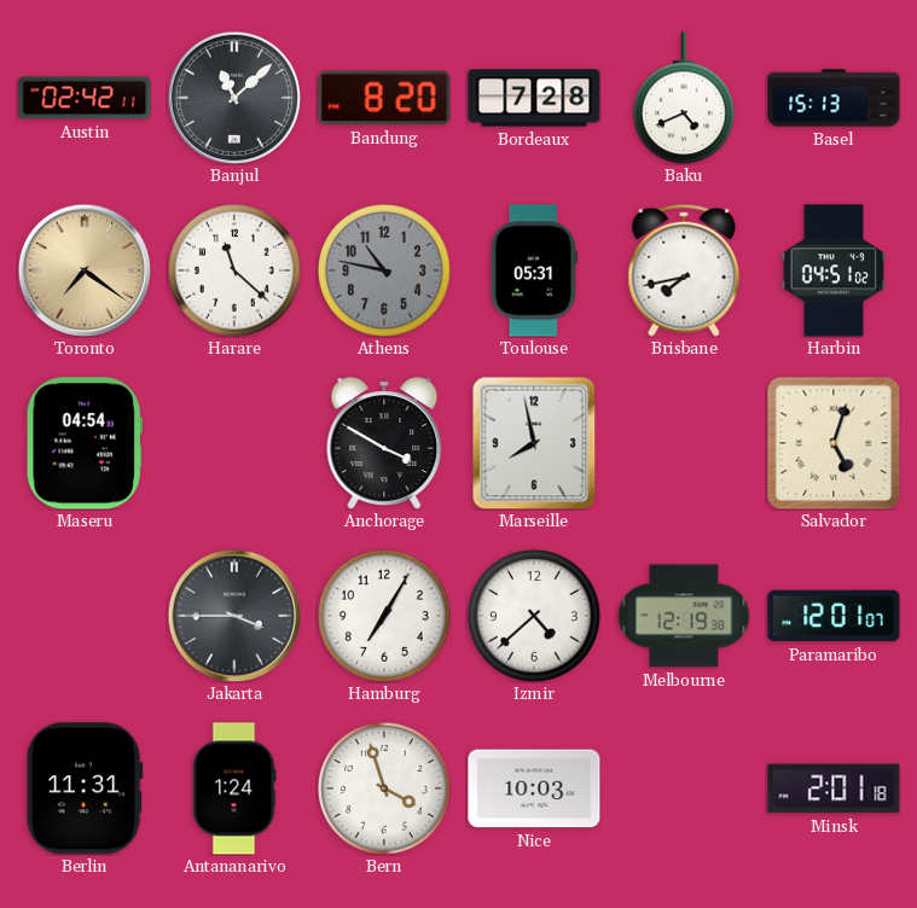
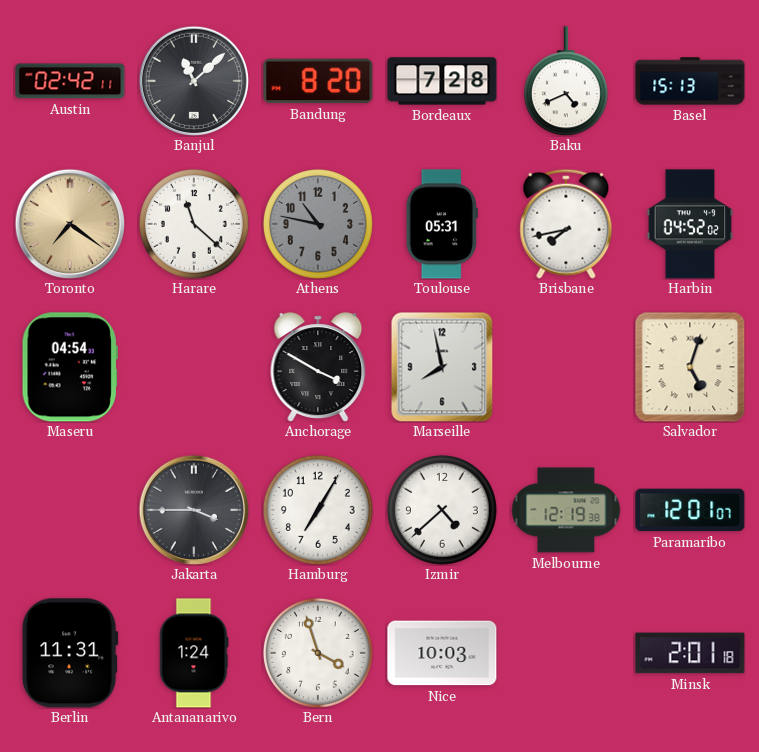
Harbin: 04:51 -> 04:52
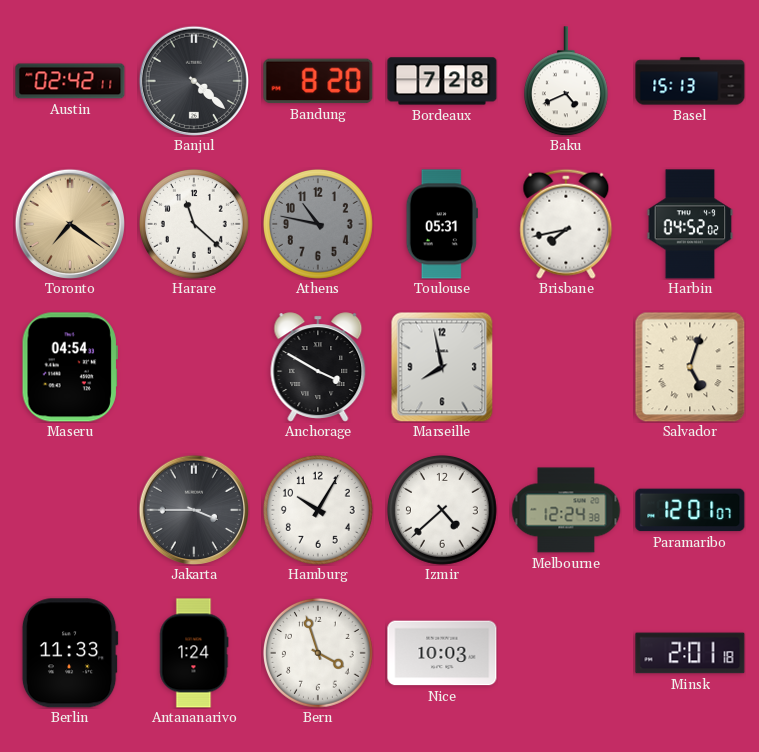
Banjul: 11:08 -> 4:22
Hamburg: 7:05 -> 10:05
Melbourne: 12:19 -> 12:24
Berlin: 11:31 -> 11:33
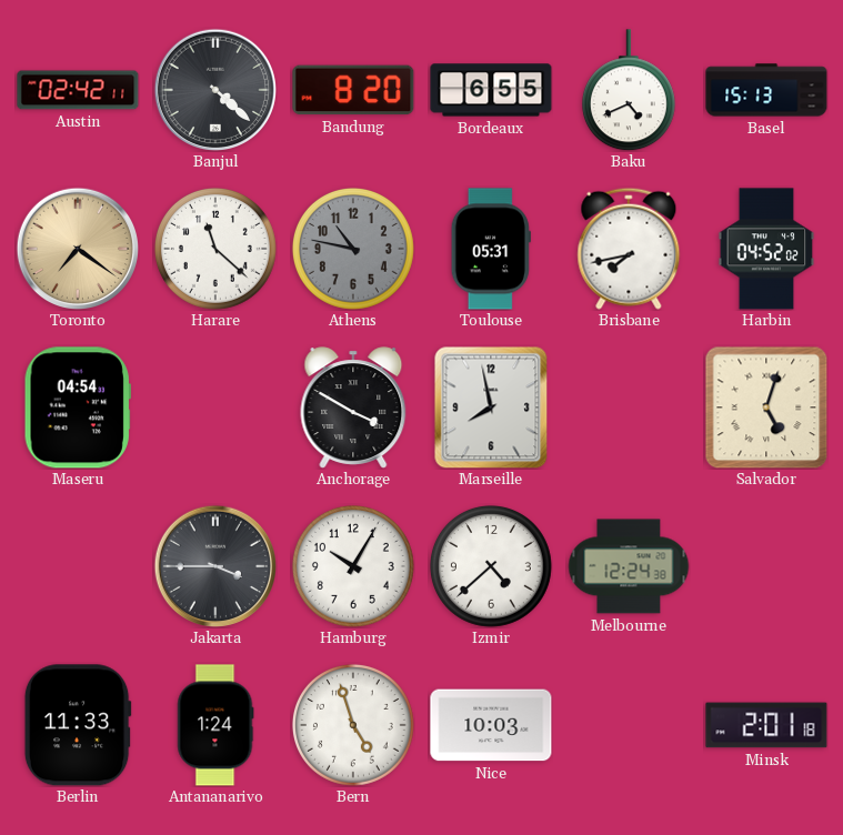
Bordeaux: 7:28 -> 6:55
Paramaribo: 12:01 -> none
Bern: 3:57 -> 4:57
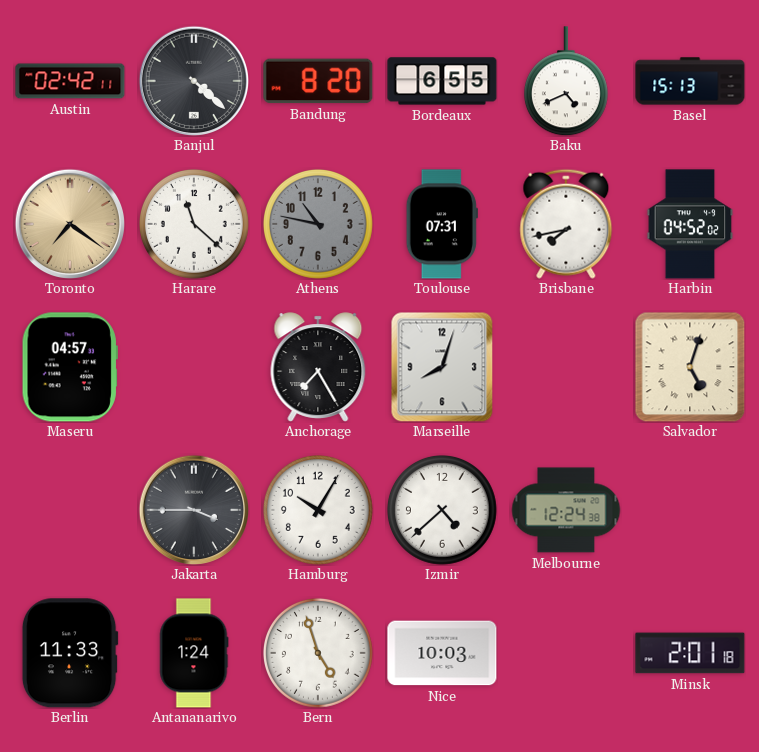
Toulouse: 05:31 -> 07:31
Maseru: 04:54 -> 04:57
Anchorage: 3:50 -> 7:25
Marseille: 7:58 -> 8:03
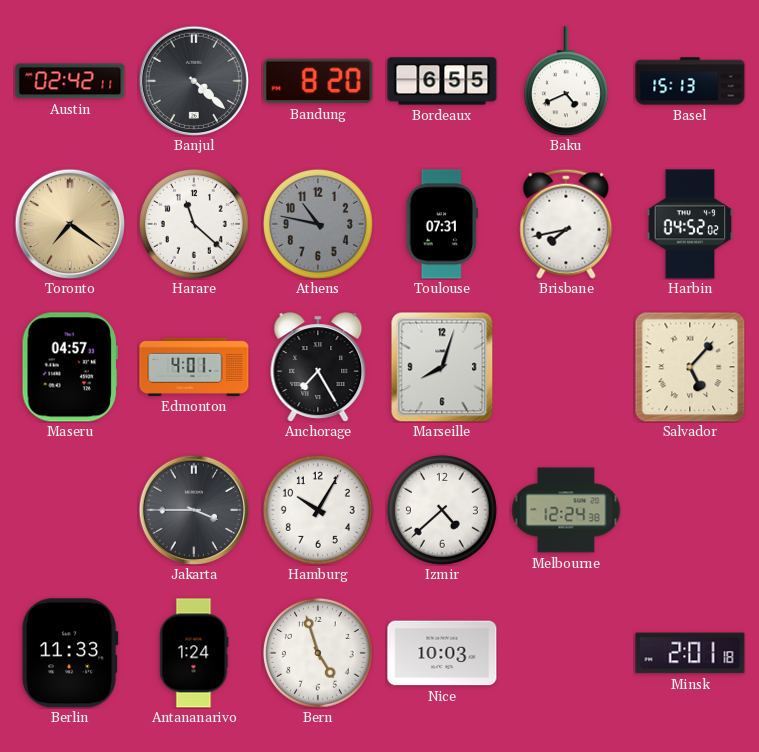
Edmonton: none -> 4:01
Salvador: 5:03 -> 5:07
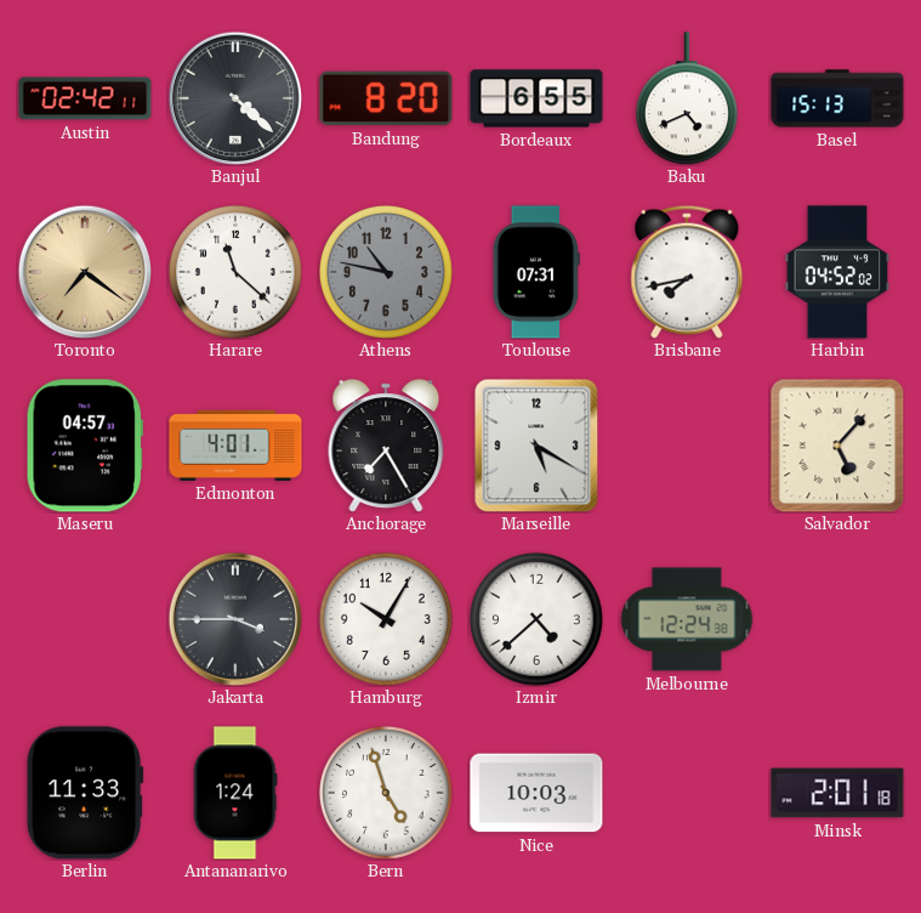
Marseille: 8:03 -> 5:20
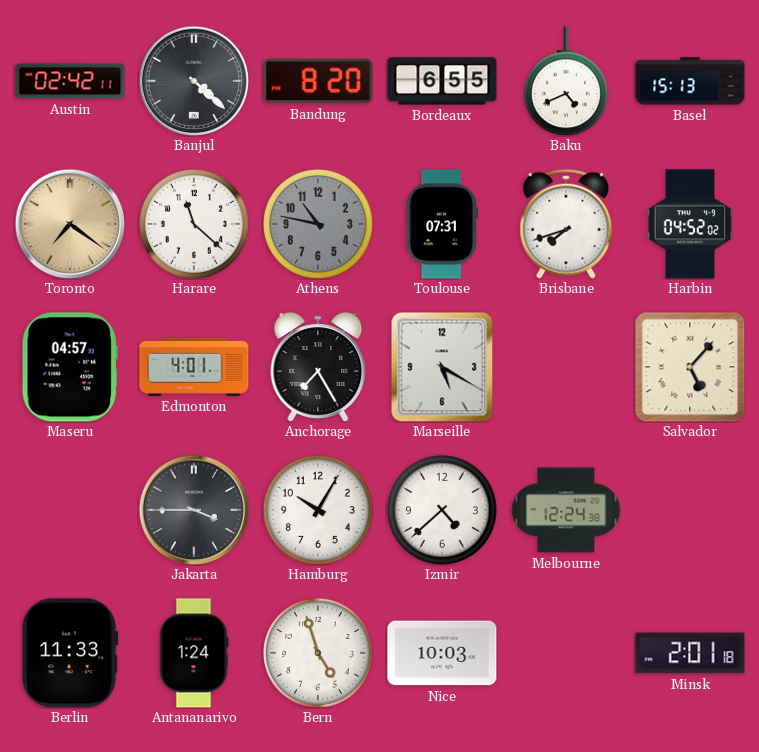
Brisbane: 7:43 -> 7:42
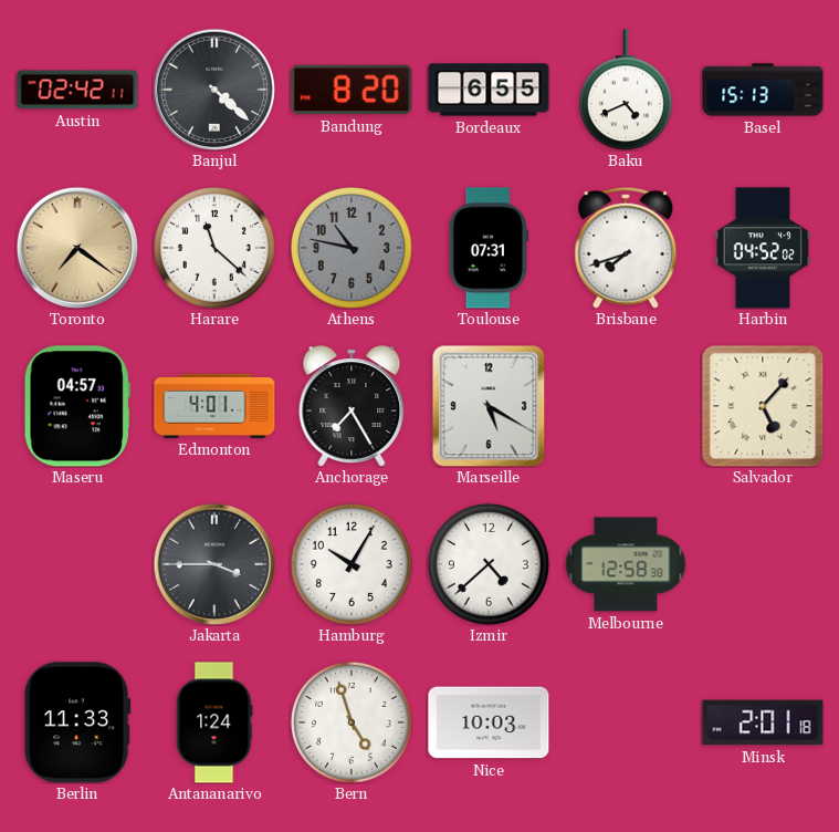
Melbourne: 12:24 -> 12:58
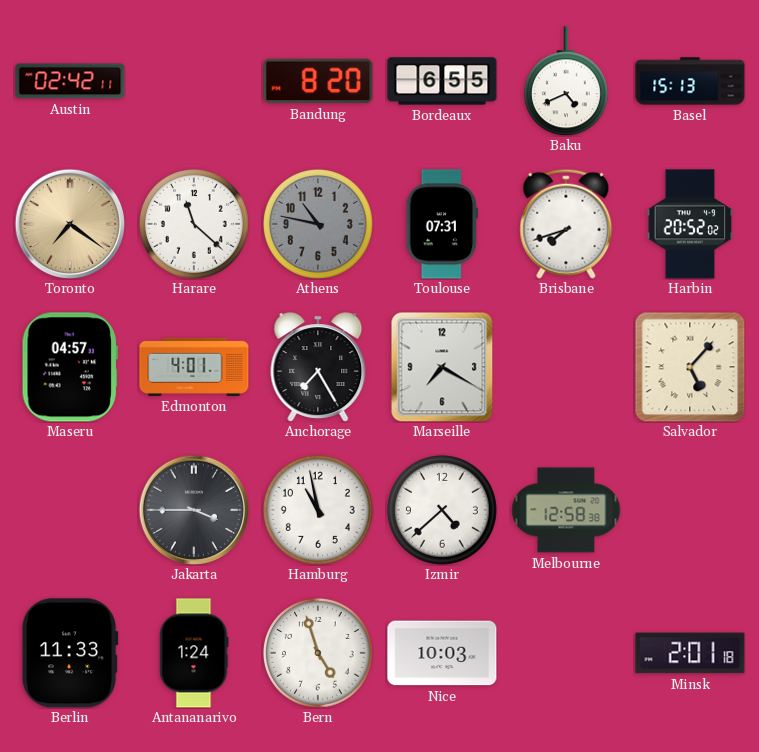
Banjul: 4:22 -> none
Harbin: 04:52 -> 20:52
Marseille: 5:20 -> 7:20
Hamburg: 10:05 -> 10:58
